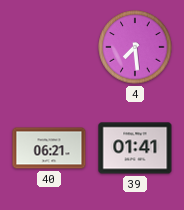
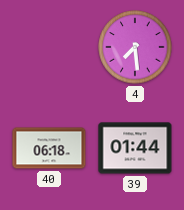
40: 06:21 -> 06:18
39: 01:41 -> 01:44
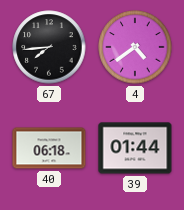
67: none -> 7:44
4: 7:29 -> 4:39
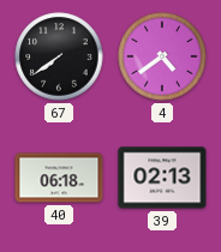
67: 7:44 -> 7:39
39: 01:44 -> 02:13
